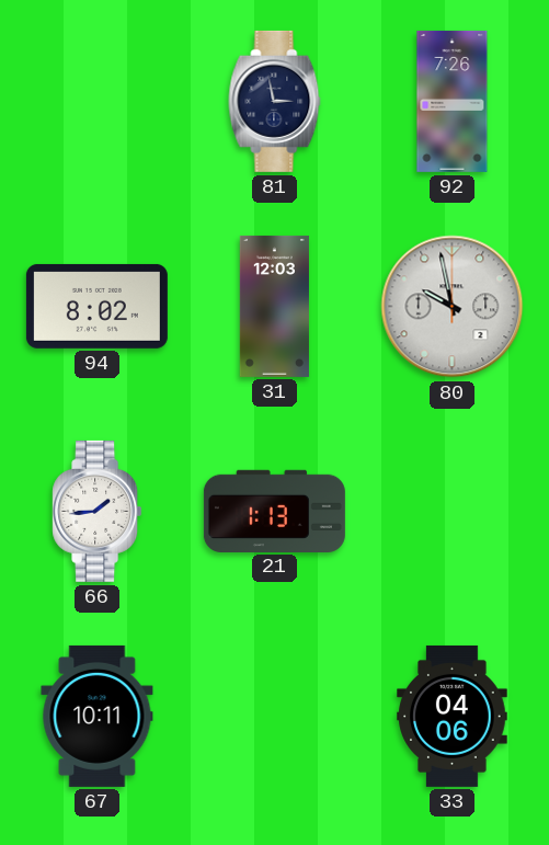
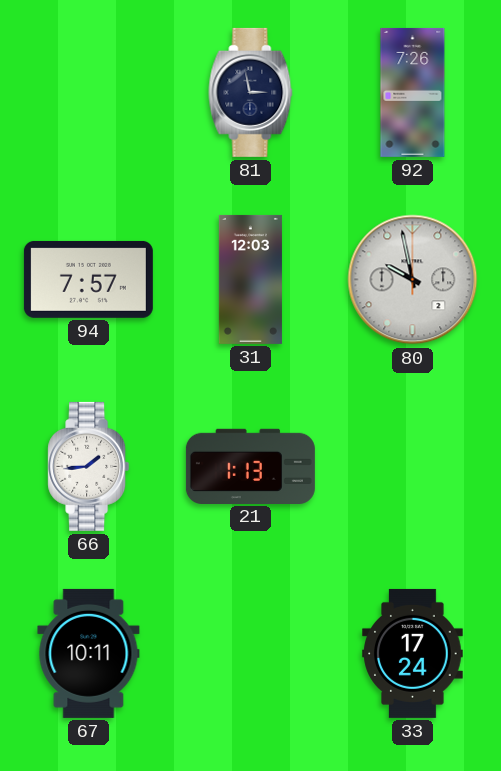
94: 8:02 -> 7:57
33: 04:06 -> 17:24
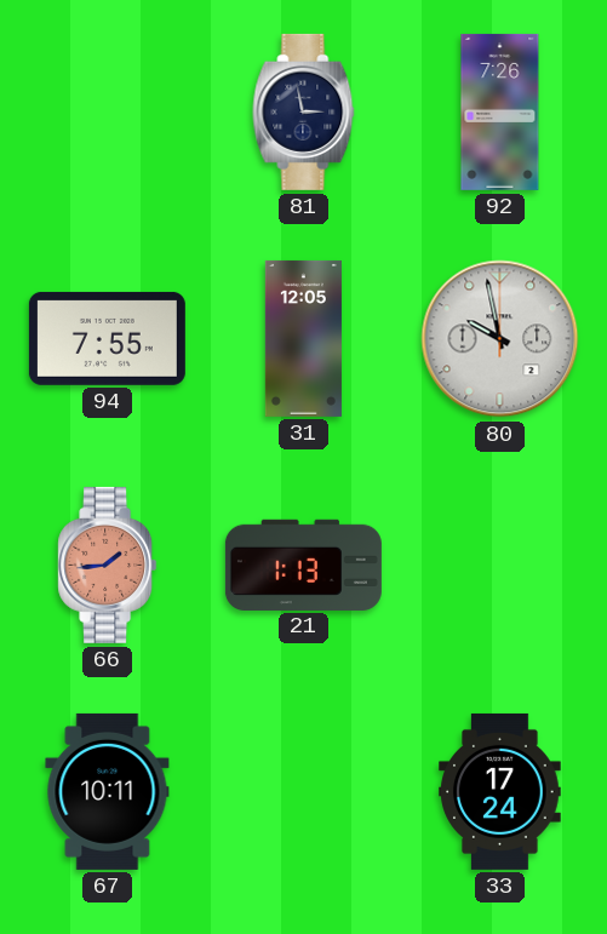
94: 7:57 -> 7:55
31: 12:03 -> 12:05
66 dial: white -> salmon
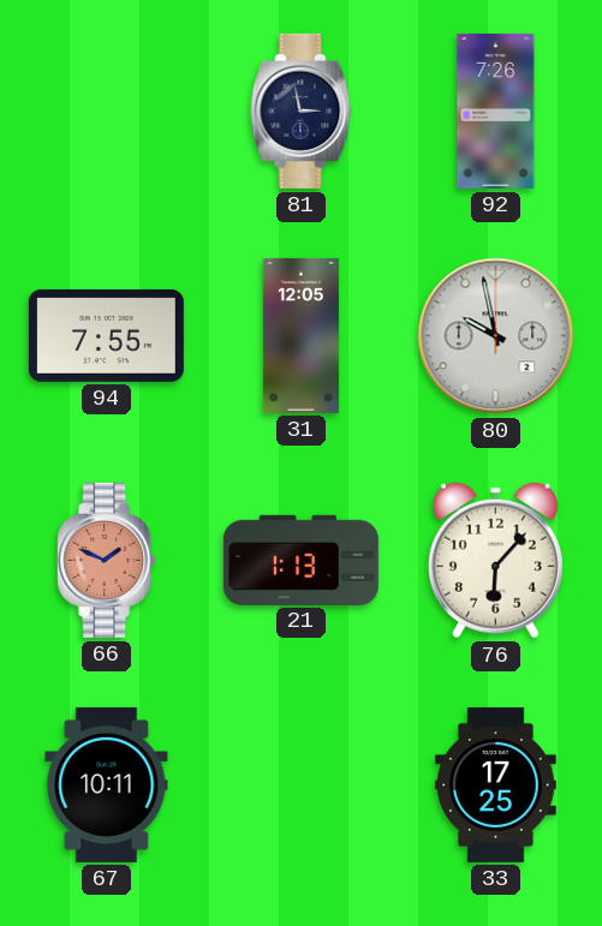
66: 1:44 -> 1:49
76: none -> 6:07
33: 17:24 -> 17:25
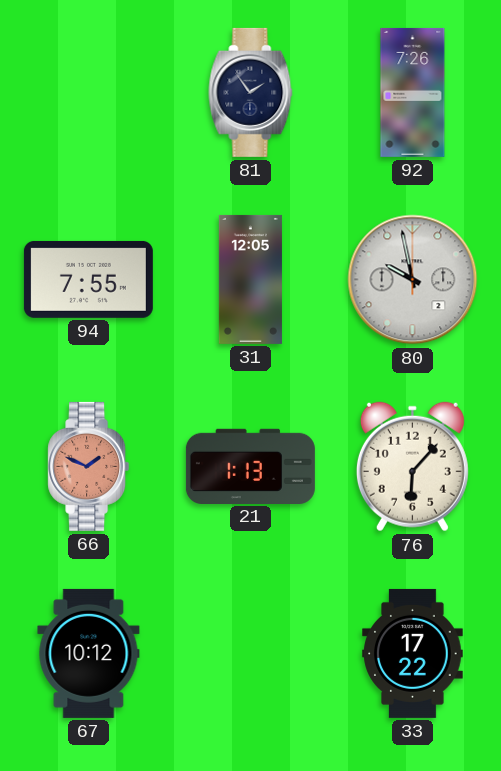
81: 2:58 -> 1:54
67: 10:11 -> 10:12
33: 17:25 -> 17:22
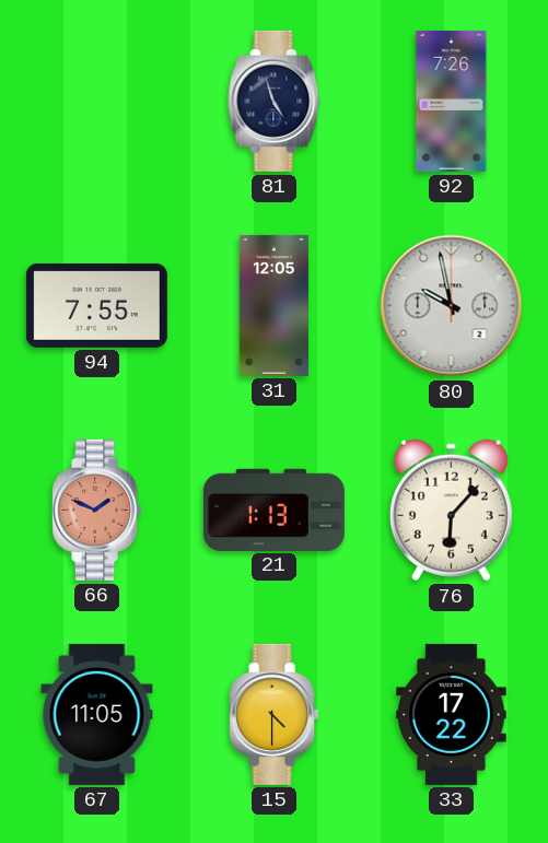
81: 1:54 -> 4:57
67: 10:12 -> 11:05
15: none -> 4:30
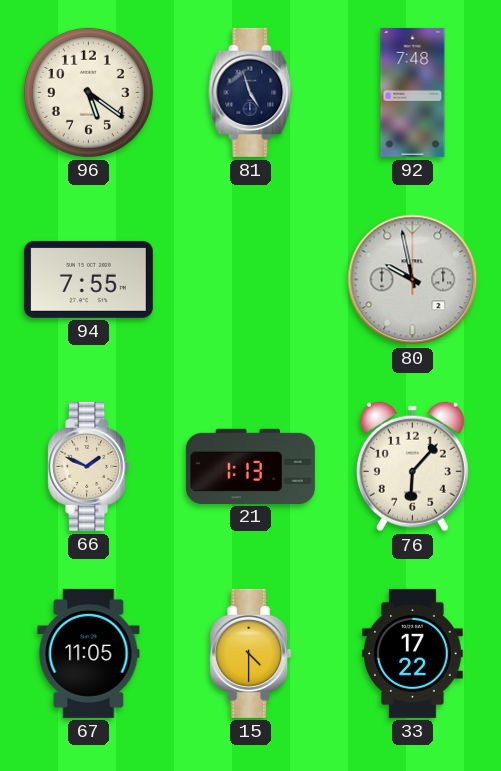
96: none -> 5:21
92: 7:26 -> 7:48
31: 12:05 -> none
66 dial: salmon -> cream
